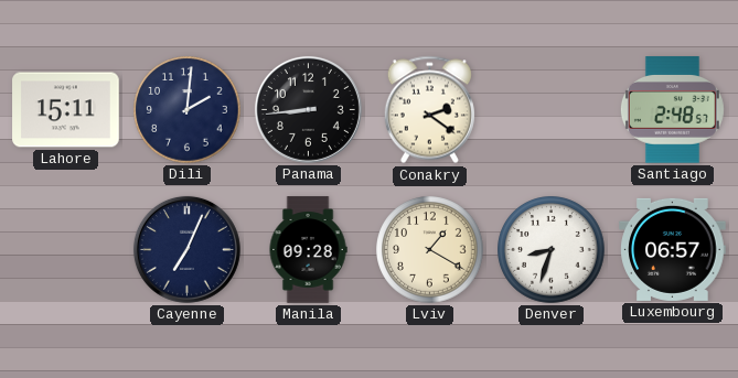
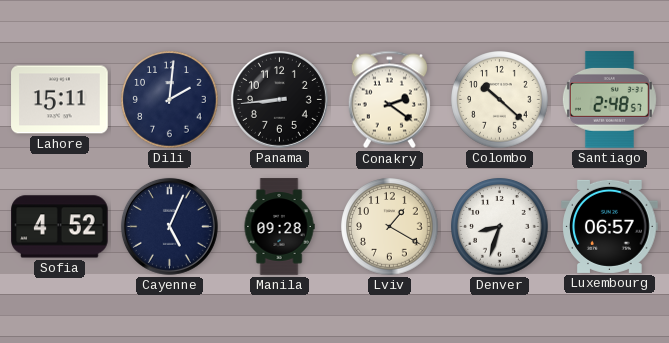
Colombo: none -> 10:22
Sofia: none -> 4:52
Cayenne: 7:04 -> 5:04
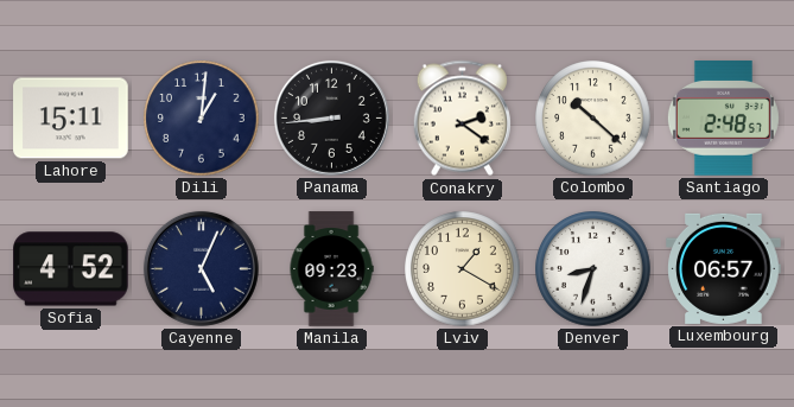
Dili: 2:01 -> 1:01
Manila: 09:28 -> 09:23
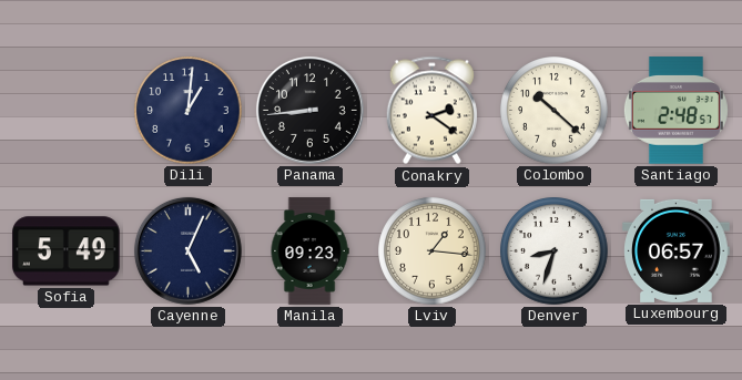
Lahore: 15:11 -> none
Sofia: 4:52 -> 5:49
Lviv: 1:20 -> 1:16
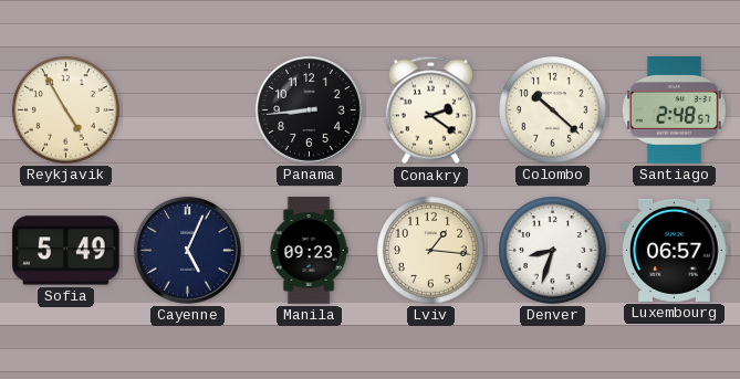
Reykjavik: none -> 4:55
Dili: 1:01 -> none
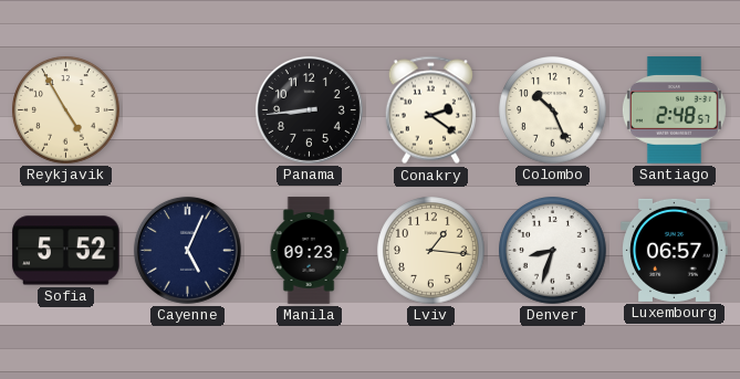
Colombo: 10:22 -> 10:26
Sofia: 5:49 -> 5:52
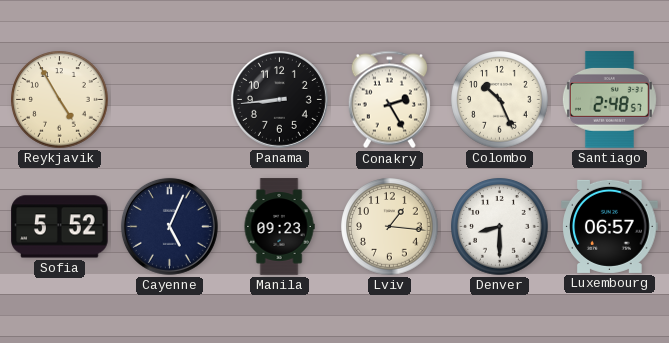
Conakry: 2:21 -> 2:25
Denver: 8:33 -> 8:30
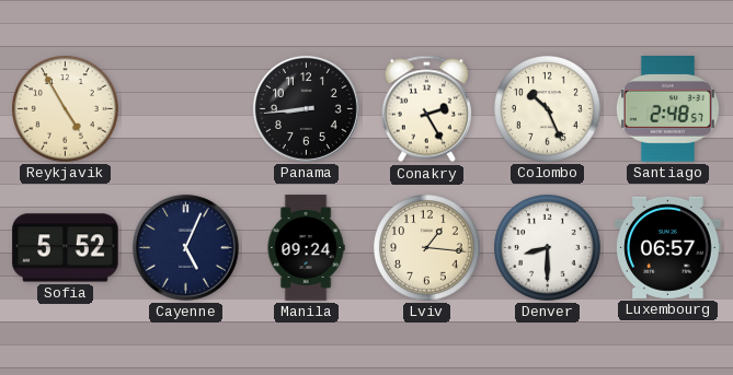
Manila: 09:23 -> 09:24
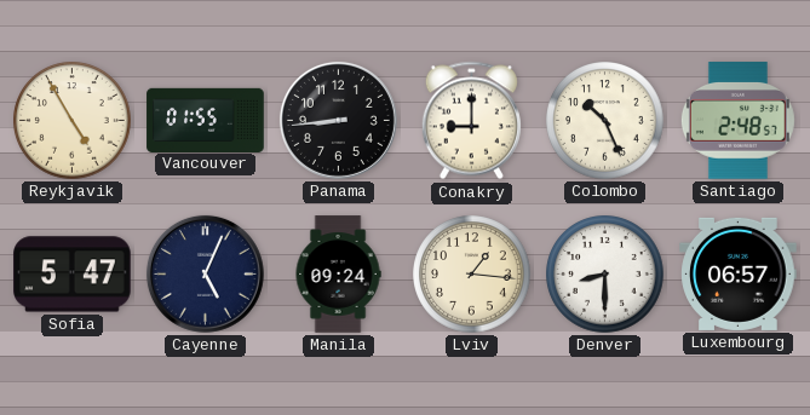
Vancouver: none -> 01:55
Conakry: 2:25 -> 9:00
Sofia: 5:52 -> 5:47
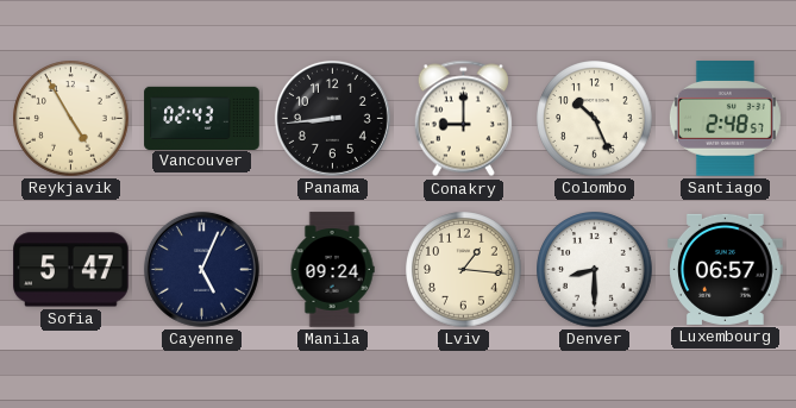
Vancouver: 01:55 -> 02:43
